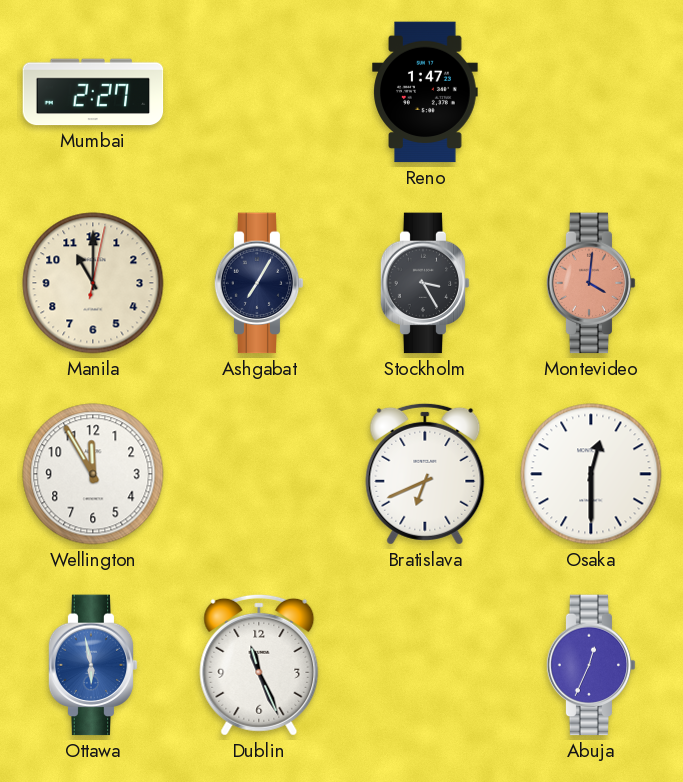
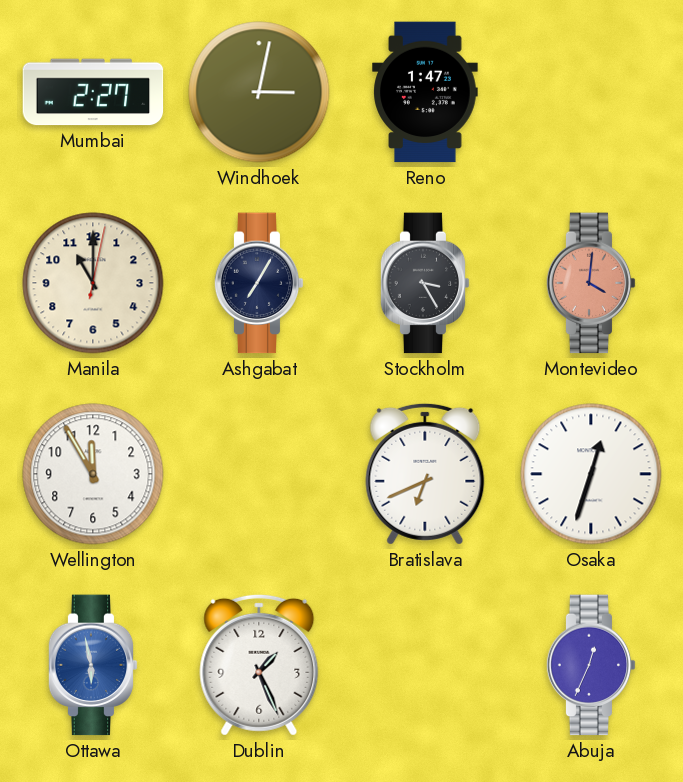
Windhoek: none -> 3:02
Osaka: 12:30 -> 12:33
Dublin: 11:26 -> 1:26
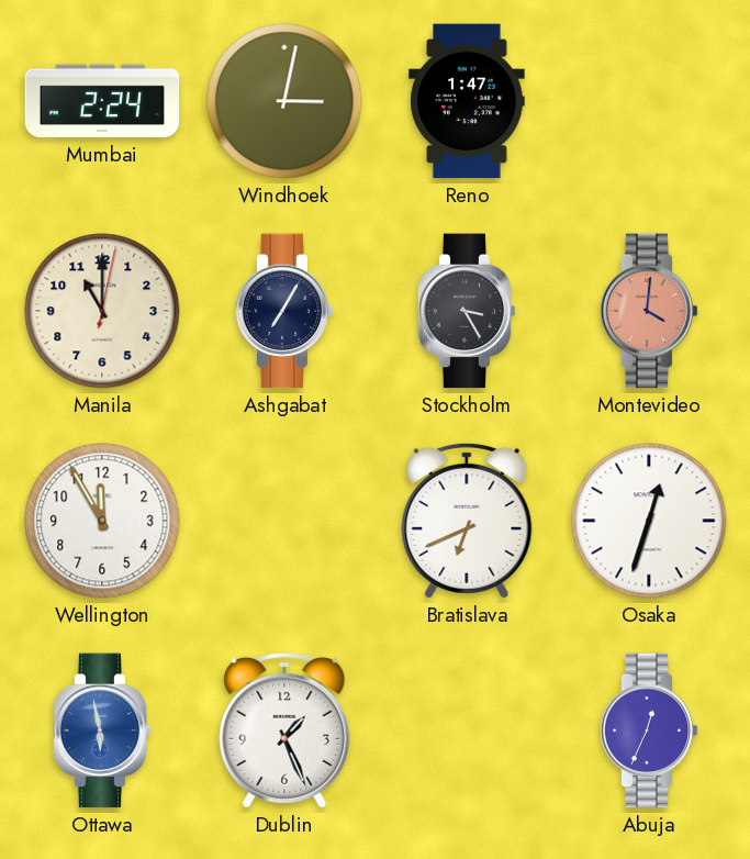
Mumbai: 2:27 -> 2:24
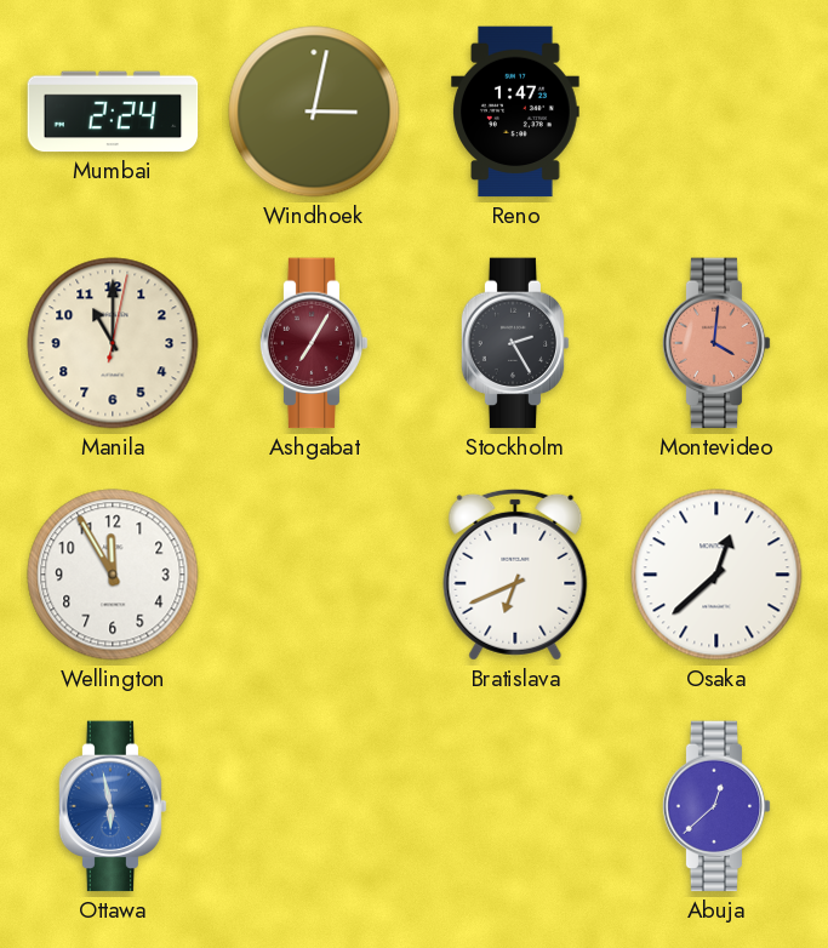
Ashgabat dial: navy -> burgundy
Stockholm: 3:25 -> 2:25
Osaka: 12:33 -> 12:38
Dublin: 1:26 -> none
Abuja: 12:34 -> 12:38
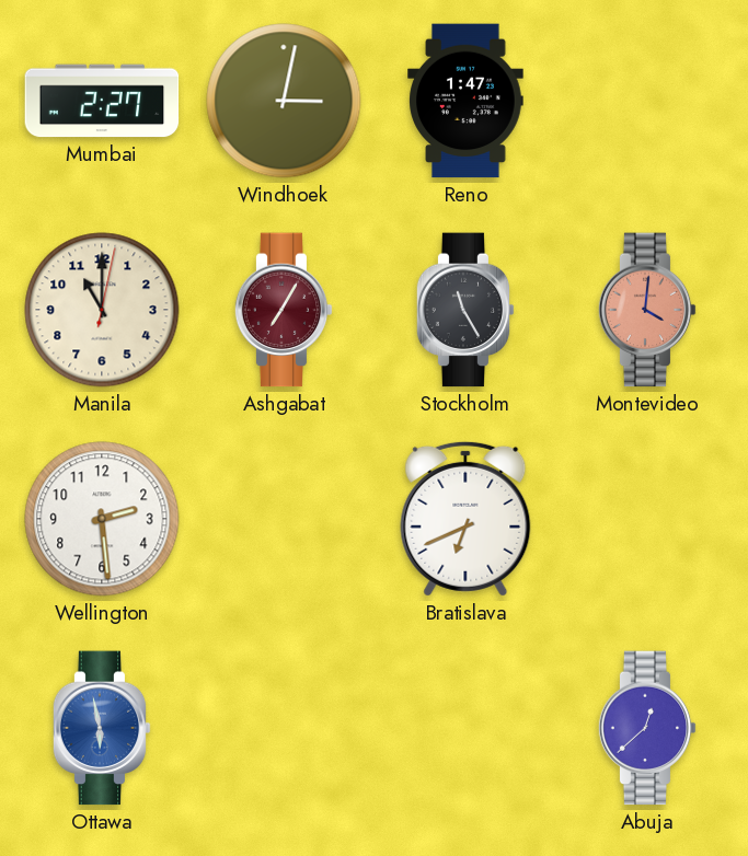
Mumbai: 2:24 -> 2:27
Stockholm: 2:25 -> 11:25
Wellington: 11:55 -> 2:29
Osaka: 12:38 -> none
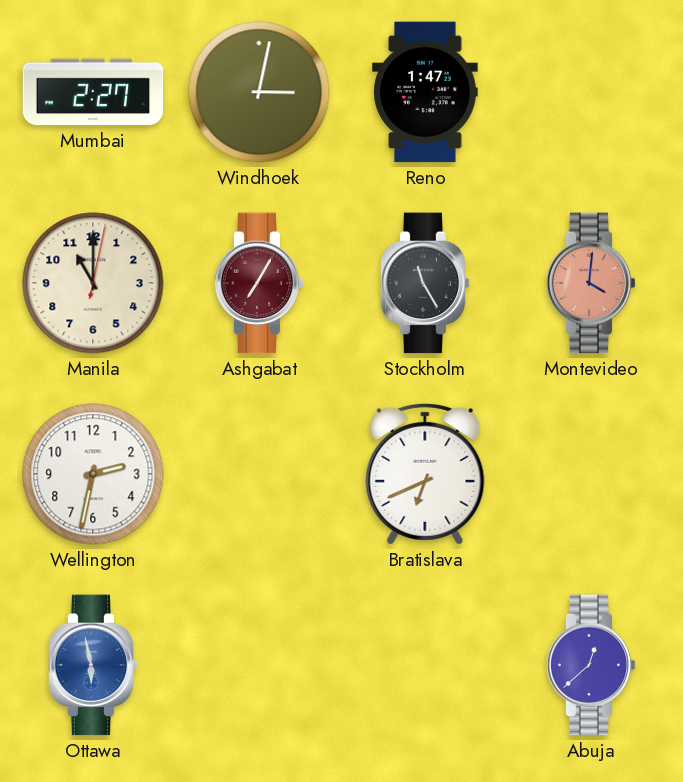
Wellington: 2:29 -> 2:32
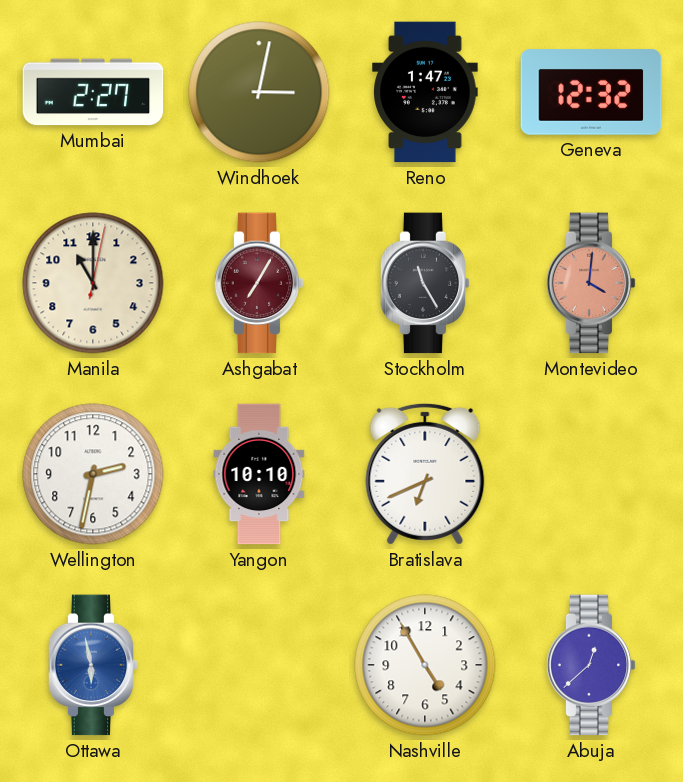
Geneva: none -> 12:32
Yangon: none -> 10:10
Nashville: none -> 4:55
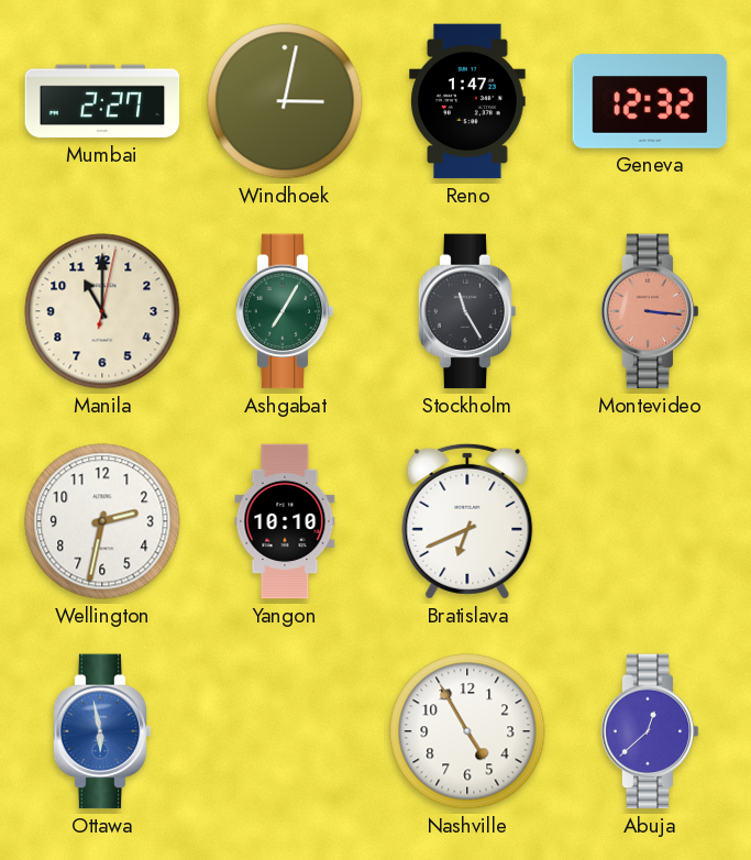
Ashgabat dial: burgundy -> green
Montevideo: 4:01 -> 3:16
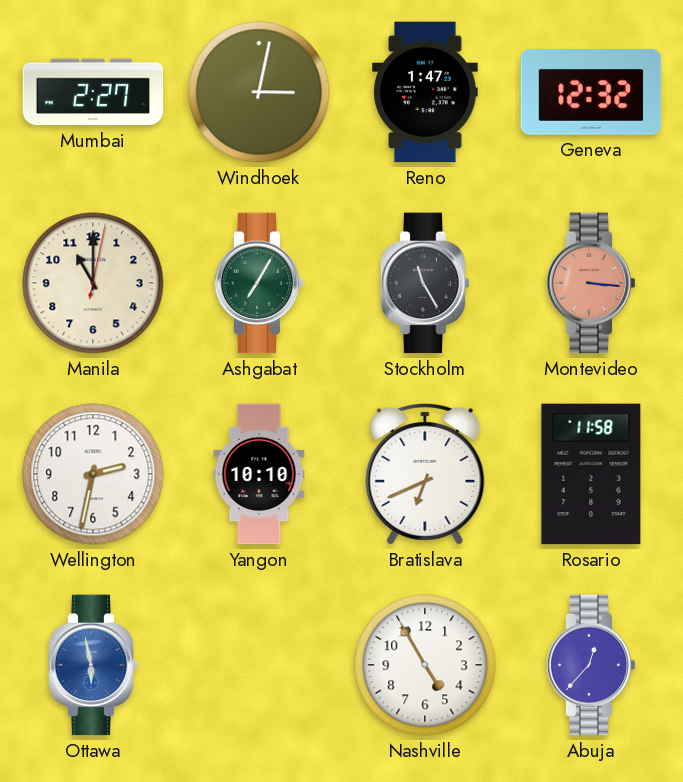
Rosario: none -> 11:58
Abuja: 12:38 -> 12:37
